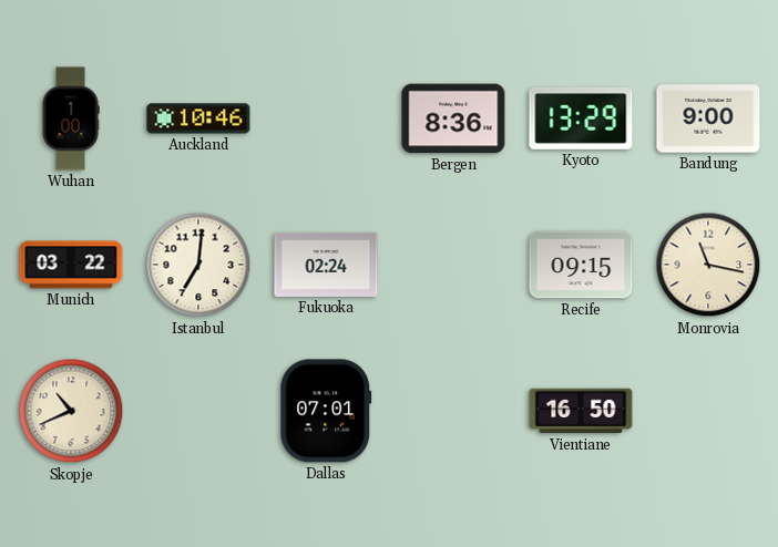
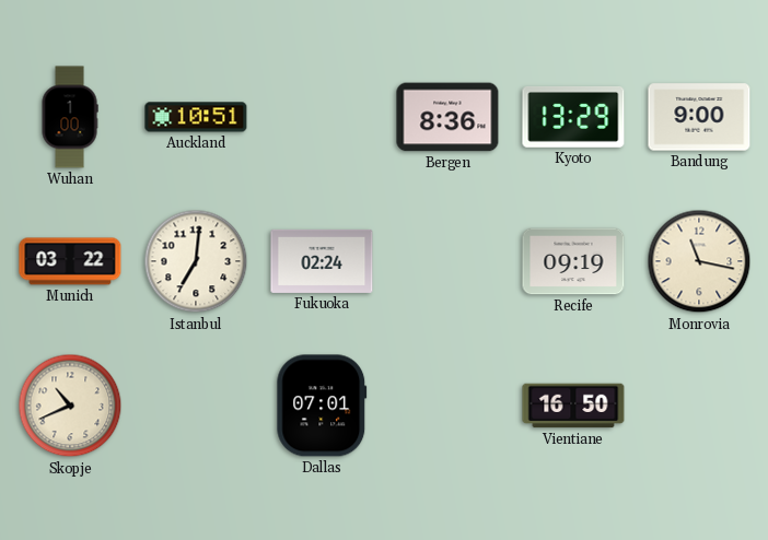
Auckland: 10:46 -> 10:51
Recife: 09:15 -> 09:19
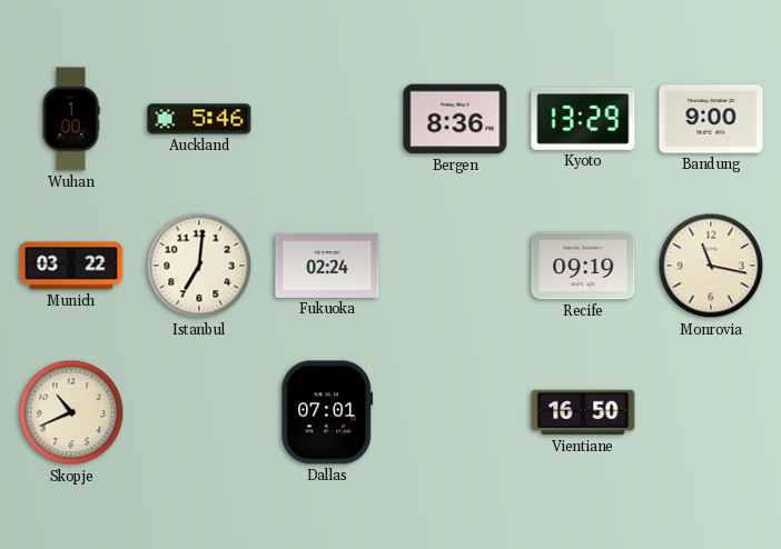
Auckland: 10:51 -> 5:46
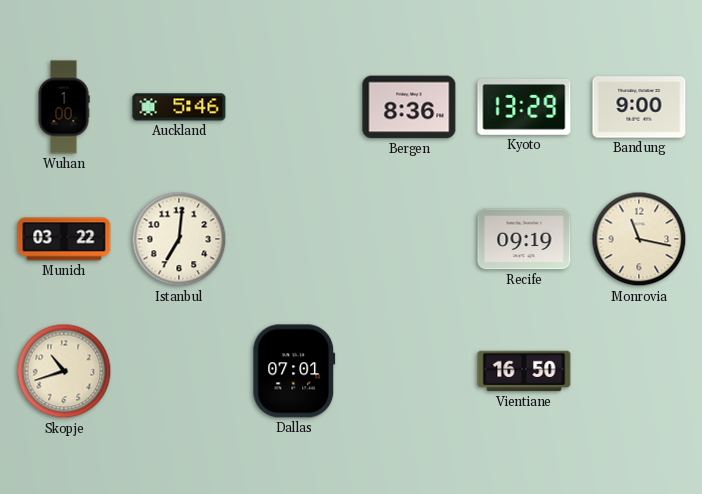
Fukuoka: 02:24 -> none
Skopje: 10:41 -> 10:42
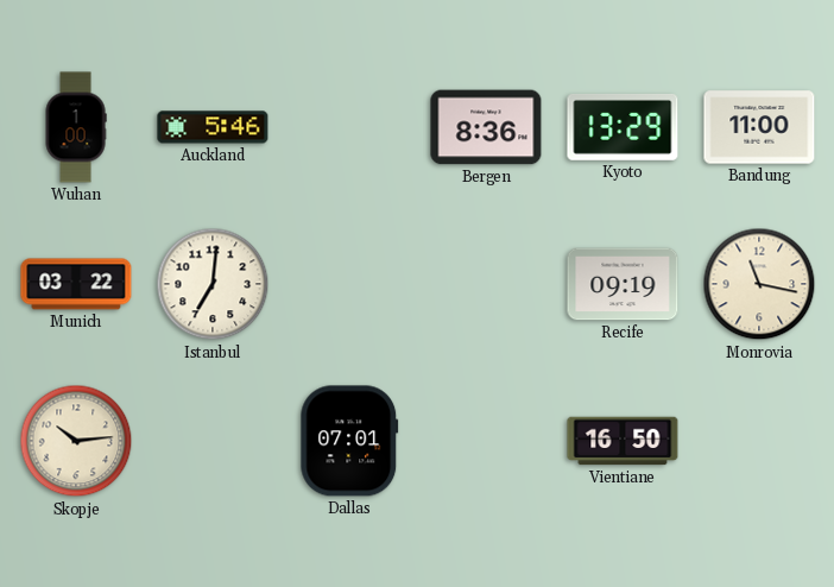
Bandung: 9:00 -> 11:00
Skopje: 10:42 -> 10:14
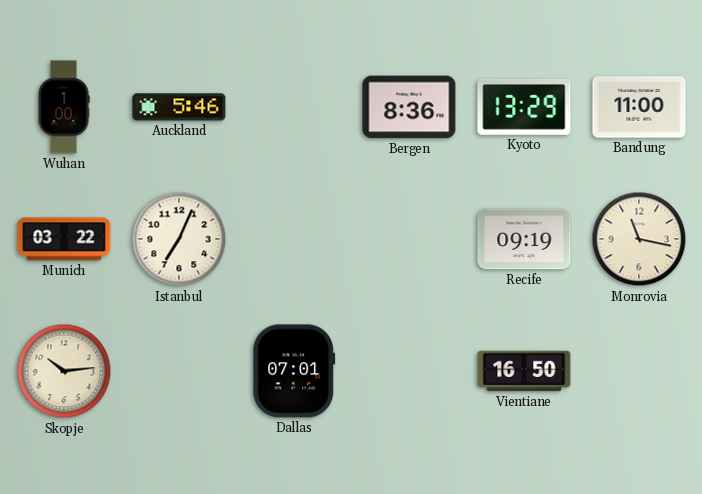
Istanbul: 7:01 -> 7:04
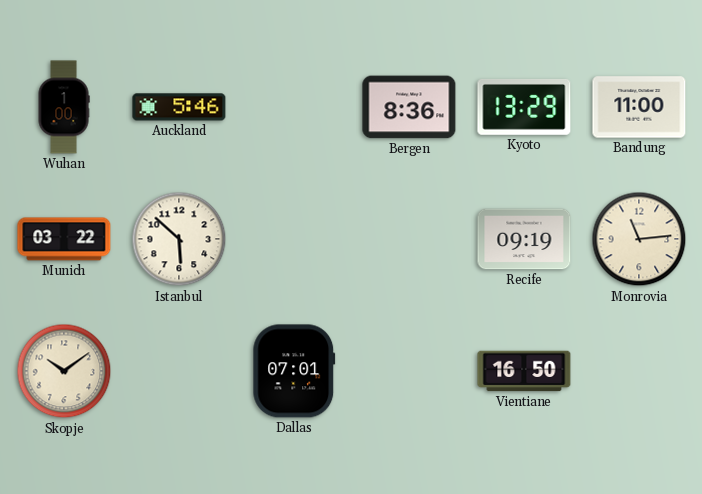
Istanbul: 7:04 -> 5:52
Monrovia: 11:17 -> 11:14
Skopje: 10:14 -> 10:09
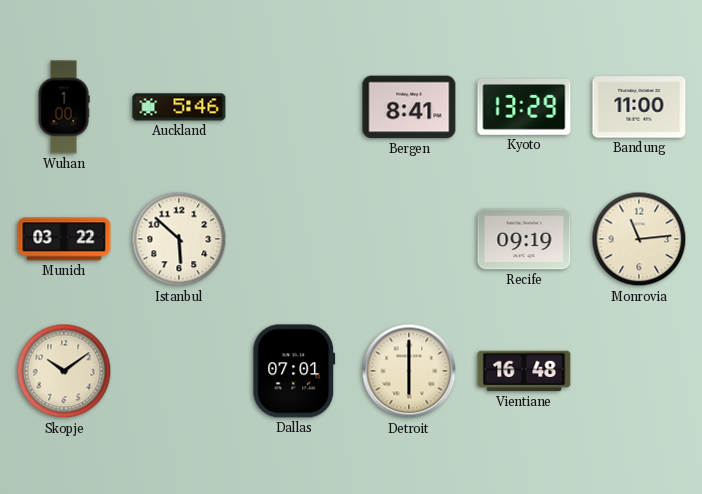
Bergen: 8:36 -> 8:41
Detroit: none -> 6:00
Vientiane: 16:50 -> 16:48
